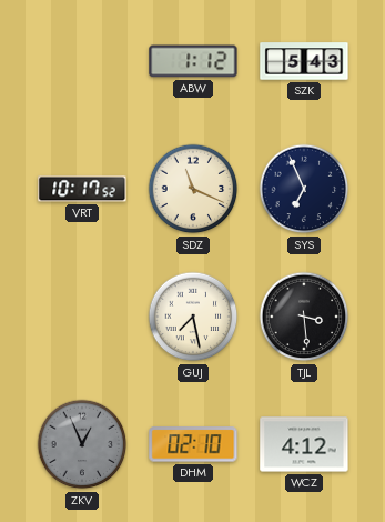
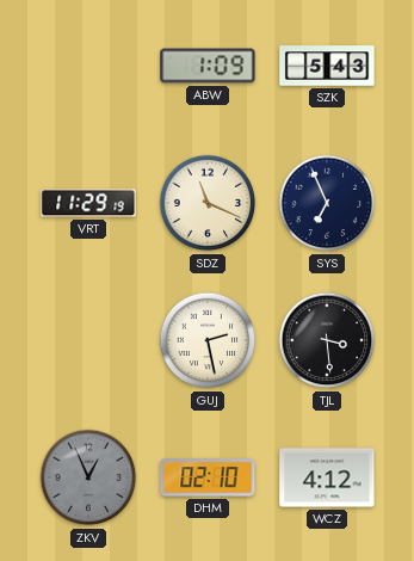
ABW: 1:12 -> 1:09
VRT: 10:17 -> 11:29
GUJ: 7:28 -> 2:28
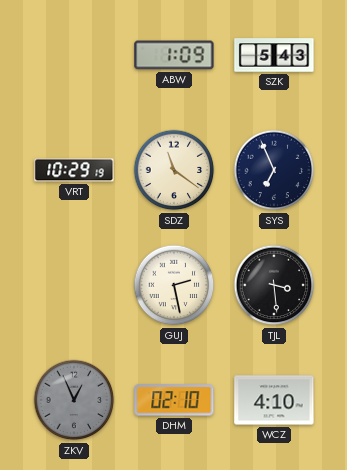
VRT: 11:29 -> 10:29
SDZ: 11:19 -> 11:21
WCZ: 4:12 -> 4:10
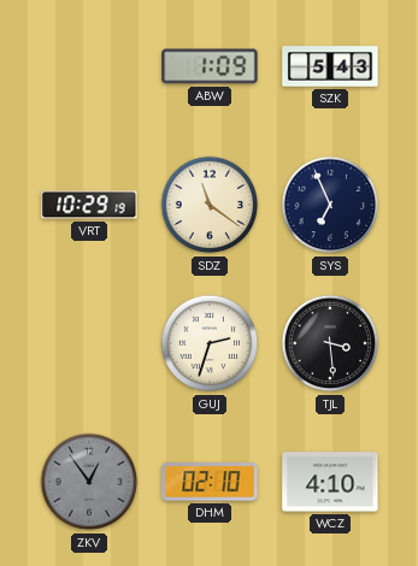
GUJ: 2:28 -> 2:33
ZKV: 12:56 -> 12:54
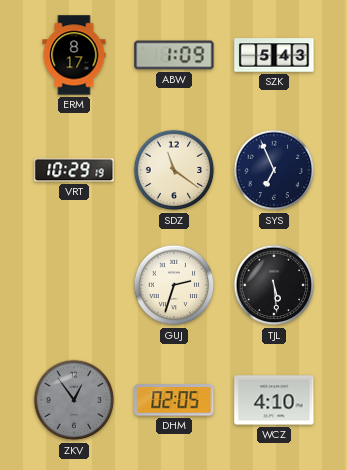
ERM: none -> 8:17
TJL: 3:29 -> 5:29
DHM: 02:10 -> 02:05
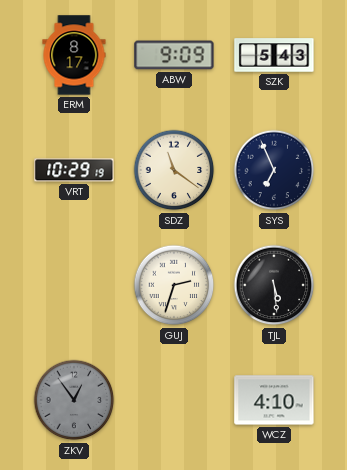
ABW: 1:09 -> 9:09
DHM: 02:05 -> none
